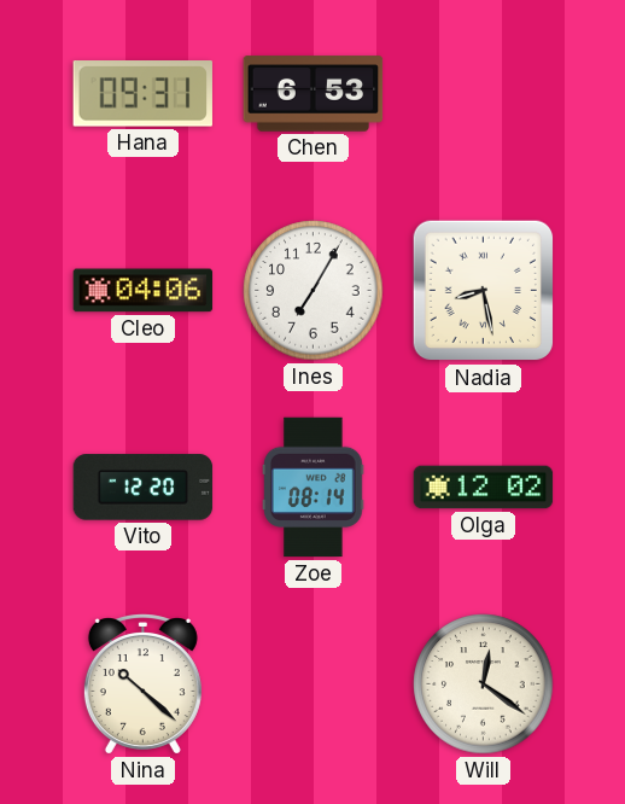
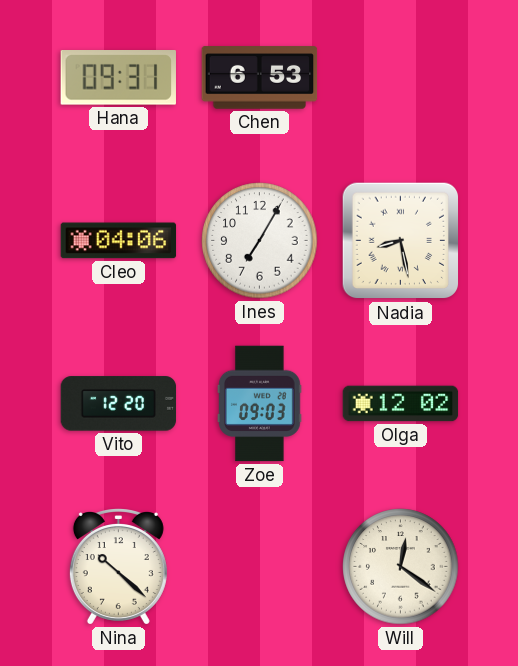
Zoe: 08:14 -> 09:03
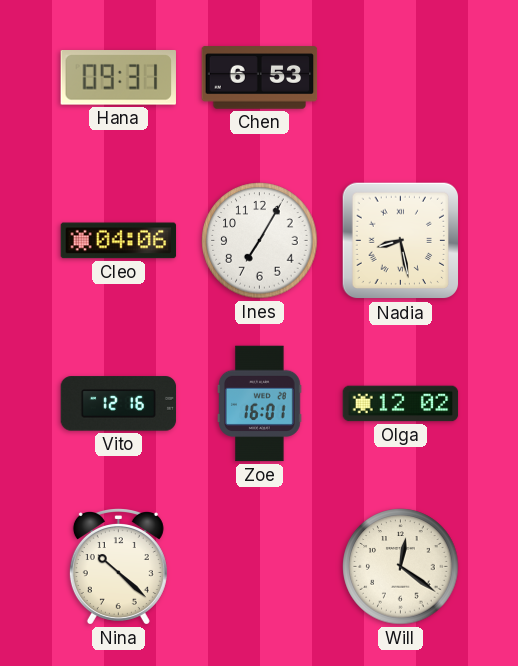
Vito: 12:20 -> 12:16
Zoe: 09:03 -> 16:01
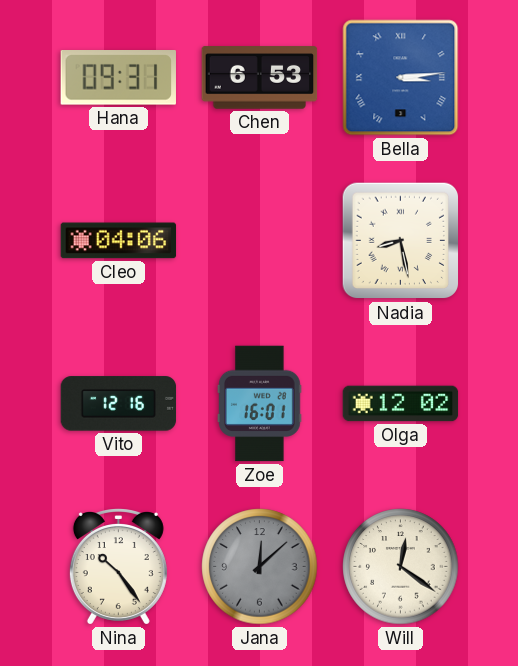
Bella: none -> 3:14
Ines: 7:05 -> none
Nina: 10:22 -> 10:24
Jana: none -> 12:08
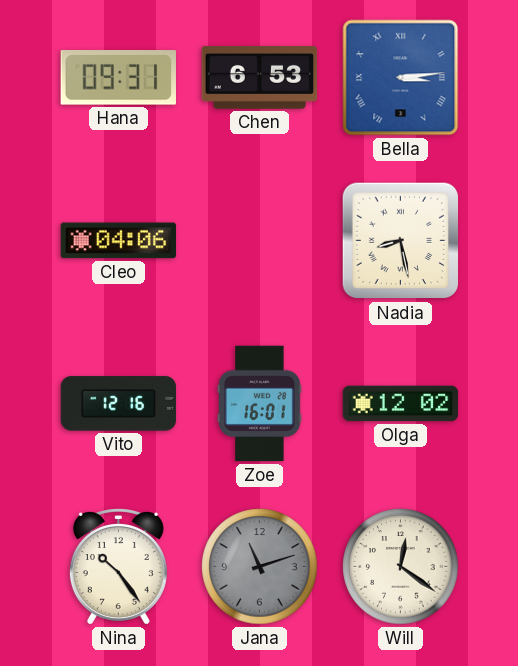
Jana: 12:08 -> 11:12
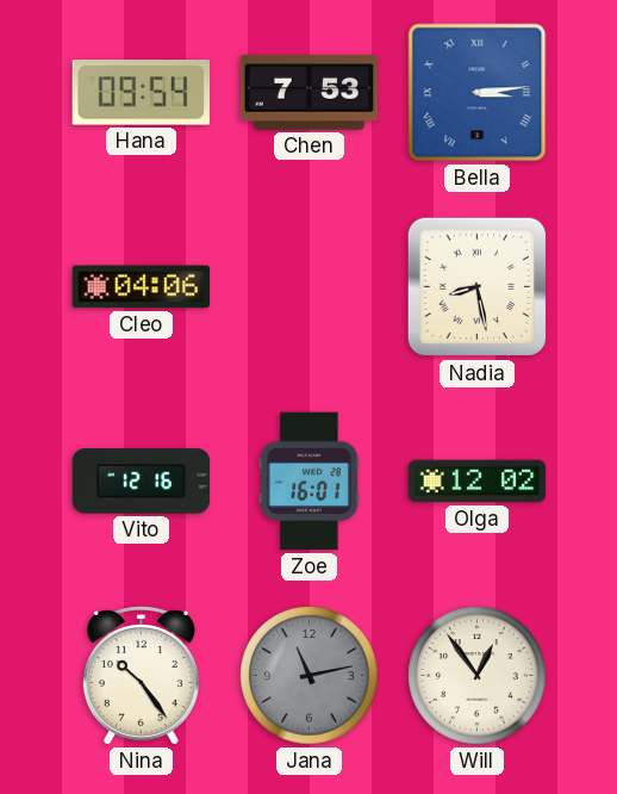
Hana: 09:31 -> 09:54
Chen: 6:53 -> 7:53
Jana: 11:12 -> 11:13
Will: 12:21 -> 12:54
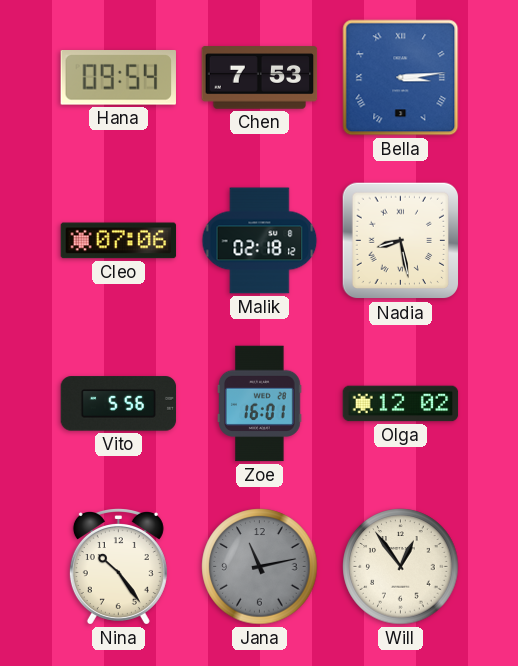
Cleo: 04:06 -> 07:06
Malik: none -> 02:18
Vito: 12:16 -> 5:56
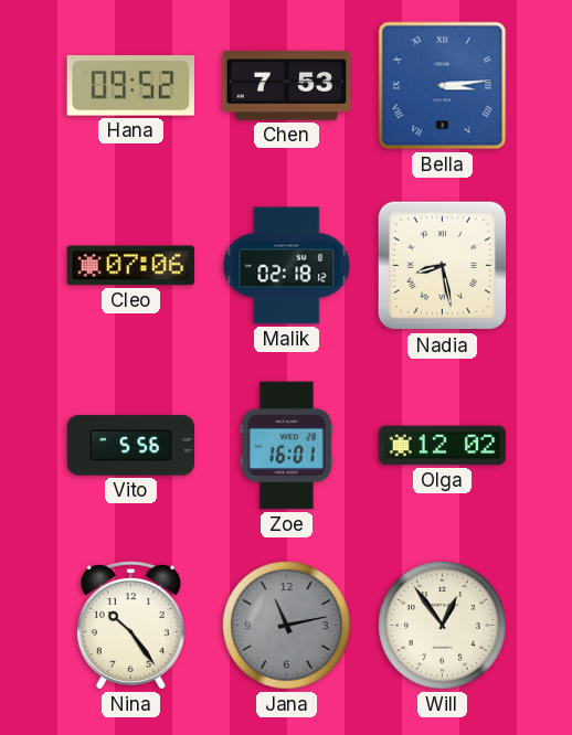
Hana: 09:54 -> 09:52
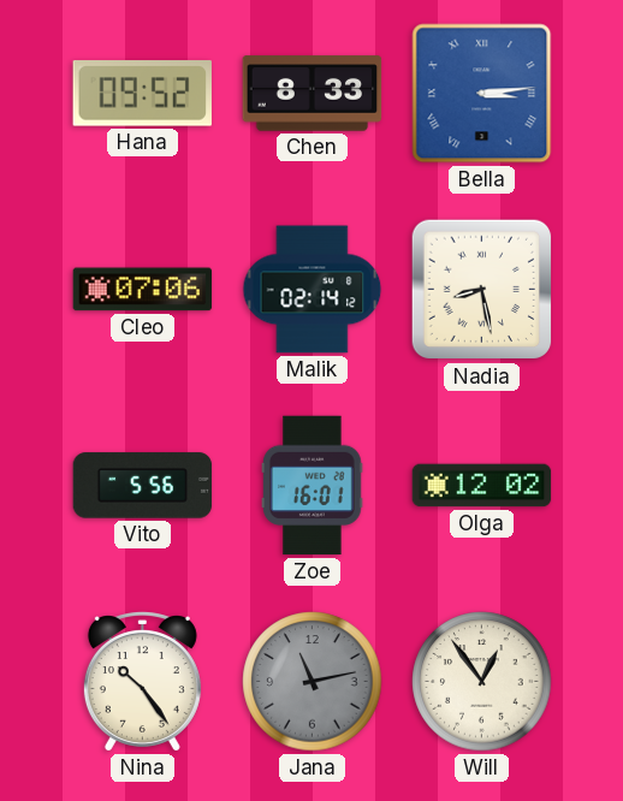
Chen: 7:53 -> 8:33
Malik: 02:18 -> 02:14
